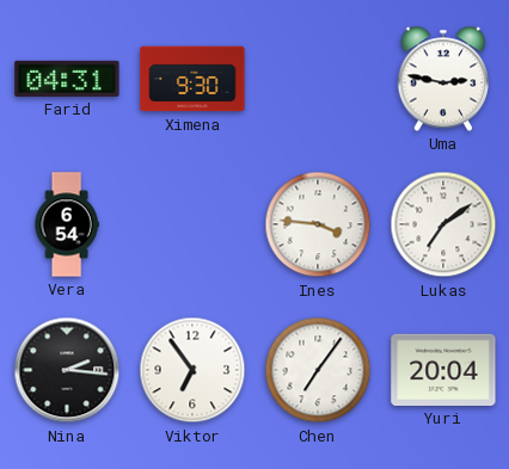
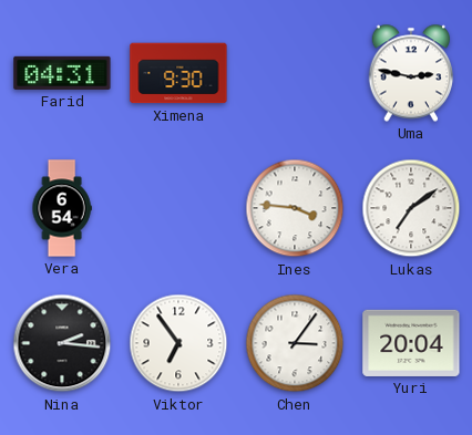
Chen: 7:06 -> 3:06
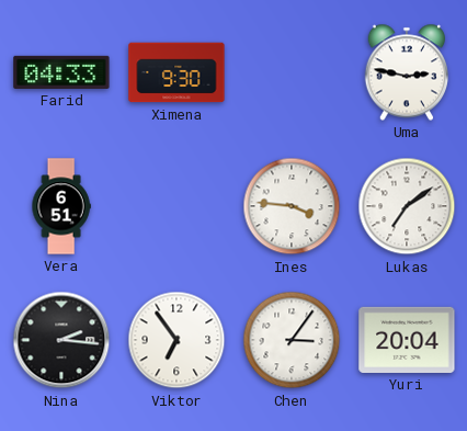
Farid: 04:31 -> 04:33
Vera: 6:54 -> 6:51
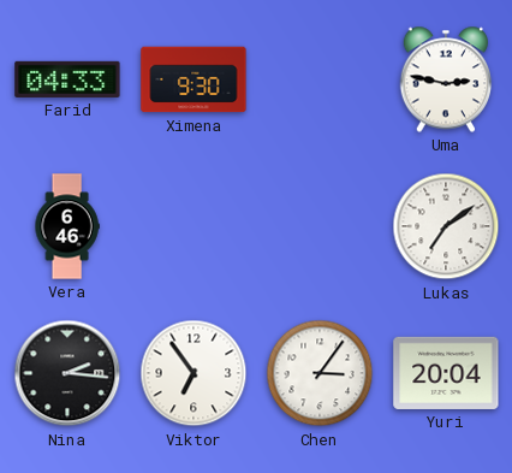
Vera: 6:51 -> 6:46
Ines: 3:46 -> none
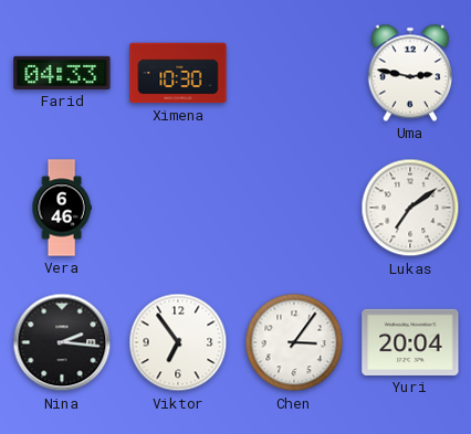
Ximena: 9:30 -> 10:30
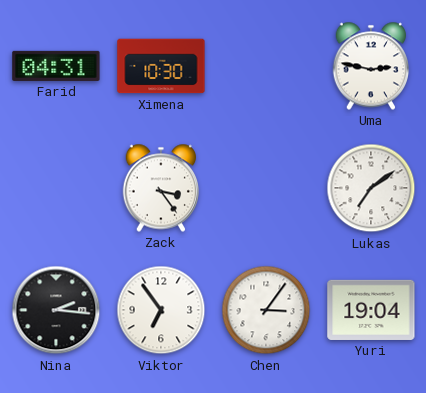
Farid: 04:33 -> 04:31
Vera: 6:46 -> none
Zack: none -> 3:24
Yuri: 20:04 -> 19:04
